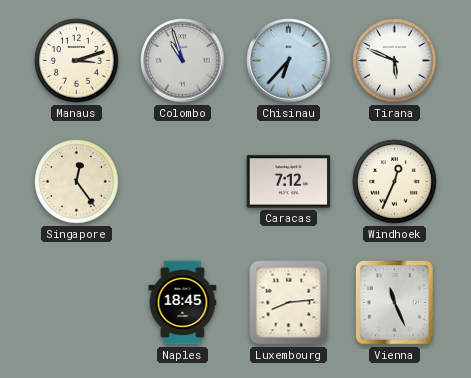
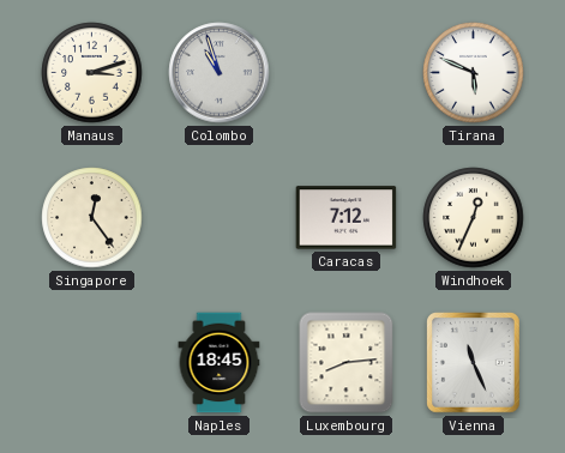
Chisinau: 6:37 -> none
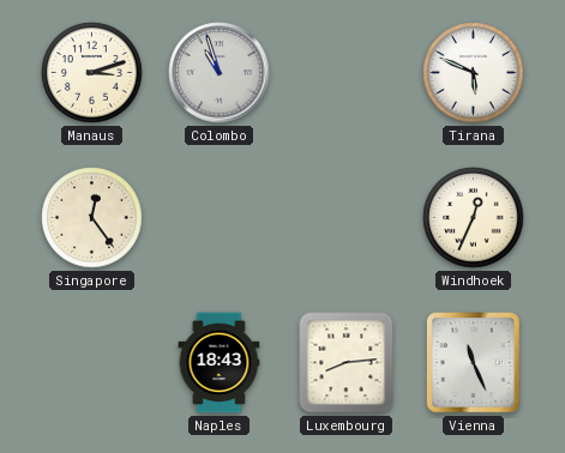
Caracas: 7:12 -> none
Naples: 18:45 -> 18:43
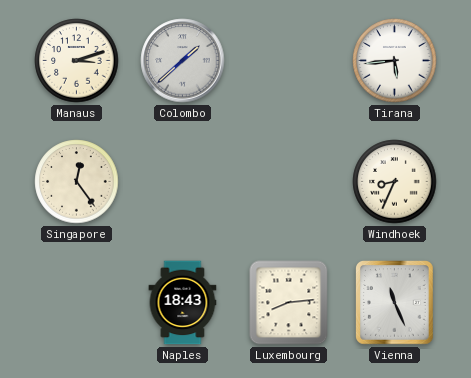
Colombo: 10:57 -> 1:38
Tirana: 5:49 -> 5:44
Windhoek: 12:34 -> 8:34
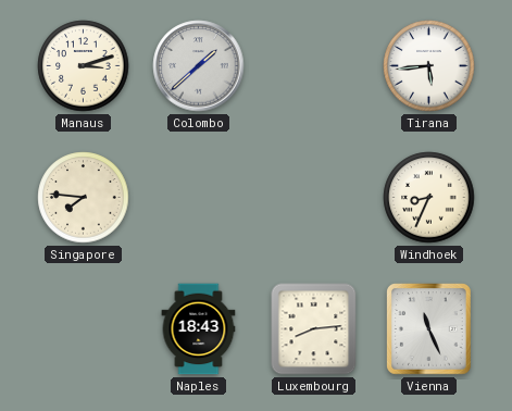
Singapore: 12:24 -> 7:46
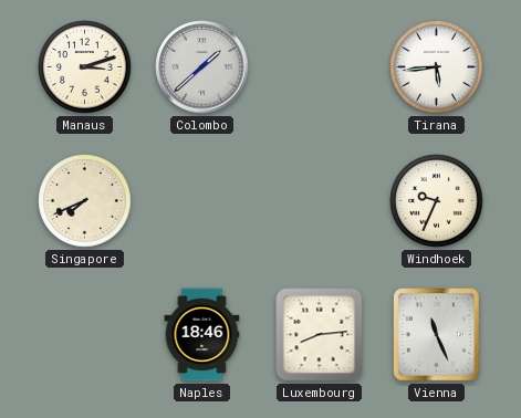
Singapore: 7:46 -> 7:41
Windhoek: 8:34 -> 9:34
Naples: 18:43 -> 18:46
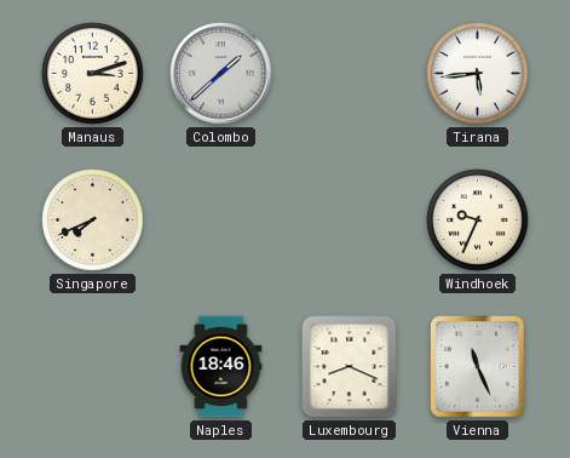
Luxembourg: 8:14 -> 8:19
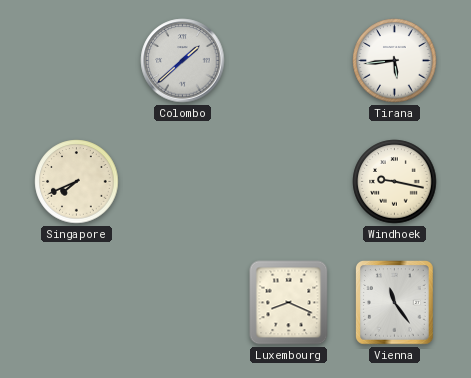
Manaus: 3:12 -> none
Windhoek: 9:34 -> 9:17
Naples: 18:46 -> none
Vienna: 11:26 -> 11:24
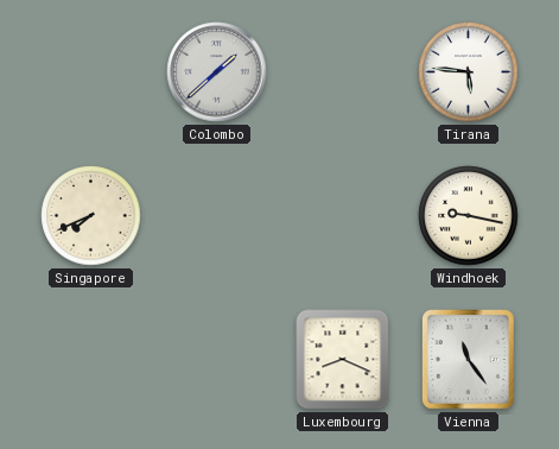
Tirana: 5:44 -> 5:46
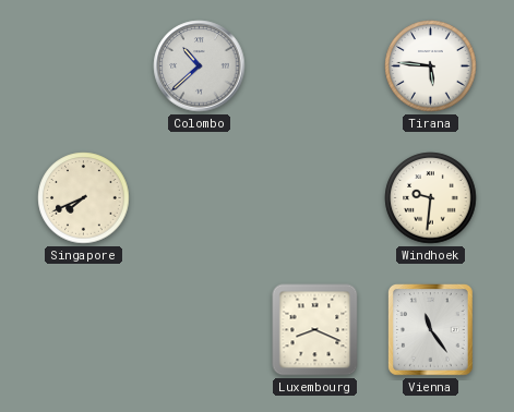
Colombo: 1:38 -> 10:38
Windhoek: 9:17 -> 9:31
